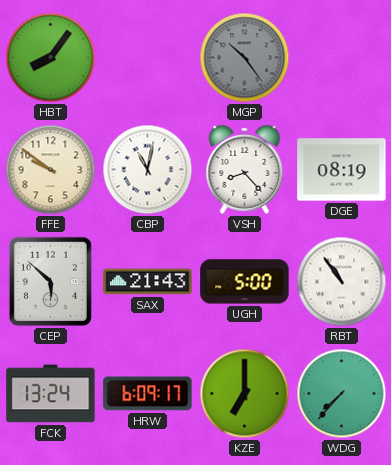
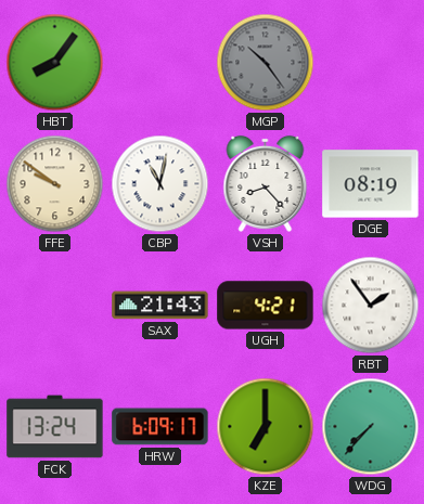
CEP: 5:52 -> none
UGH: 5:00 -> 4:21
RBT: 10:54 -> 1:54
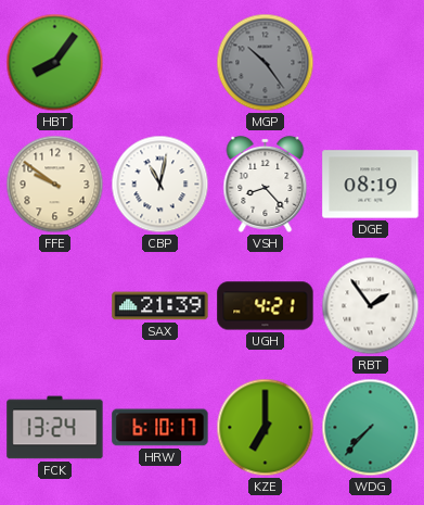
SAX: 21:43 -> 21:39
HRW: 6:09 -> 6:10
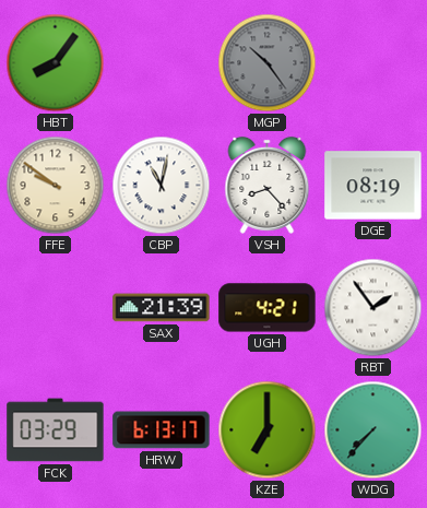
FCK: 13:24 -> 03:29
HRW: 6:10 -> 6:13
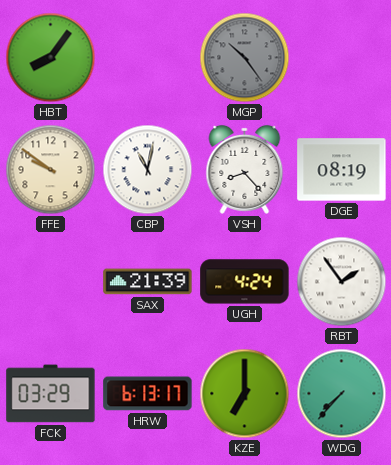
UGH: 4:21 -> 4:24
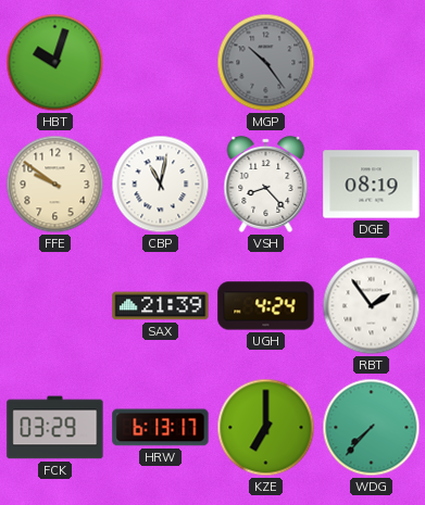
HBT: 8:06 -> 10:03
